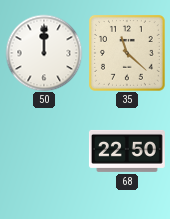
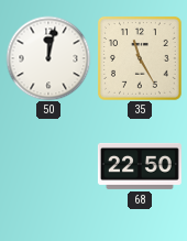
50: 12:00 -> 12:02
35: 11:22 -> 11:25
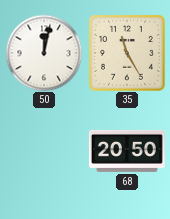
68: 22:50 -> 20:50
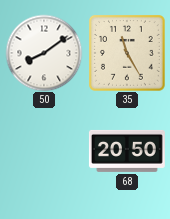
50: 12:02 -> 8:09
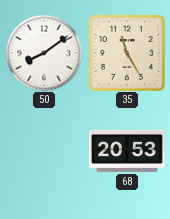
68: 20:50 -> 20:53
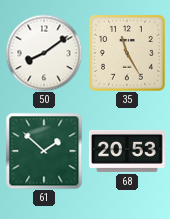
61: none -> 1:52
